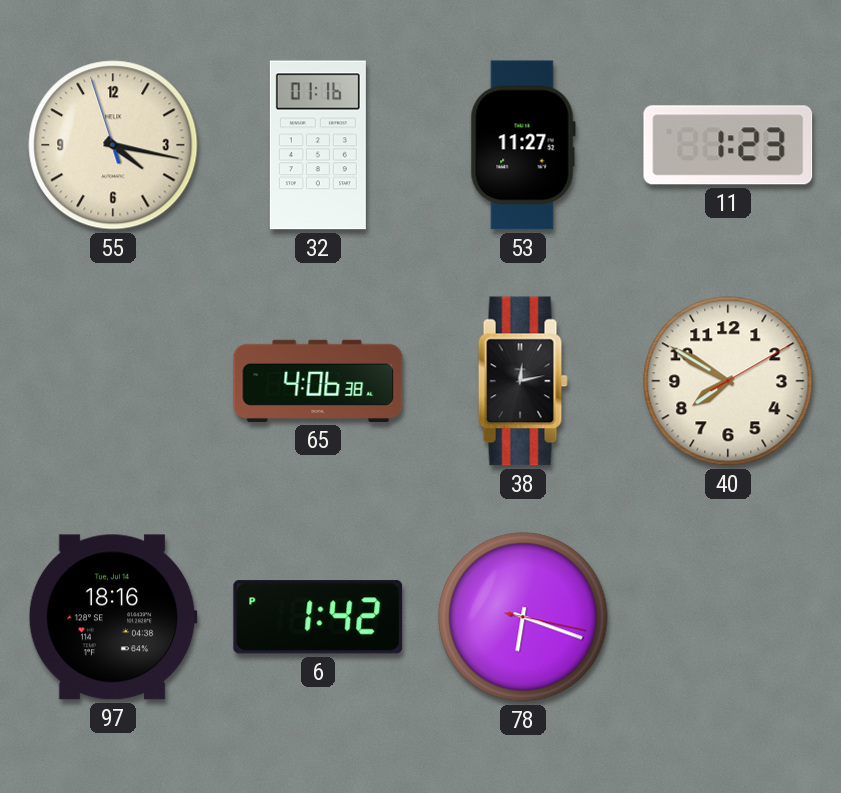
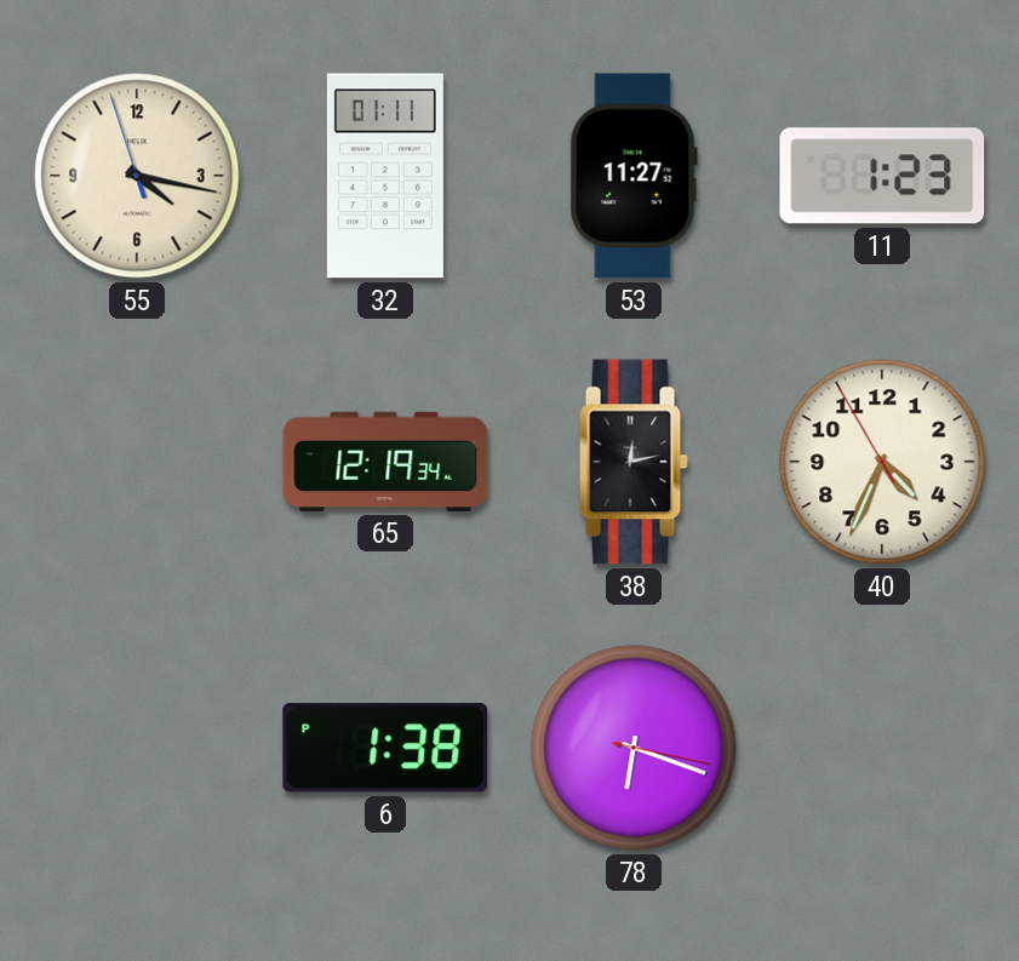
32: 01:16 -> 01:11
65: 4:06 -> 12:19
40: 7:50 -> 4:33
97: 18:16 -> none
6: 1:42 -> 1:38
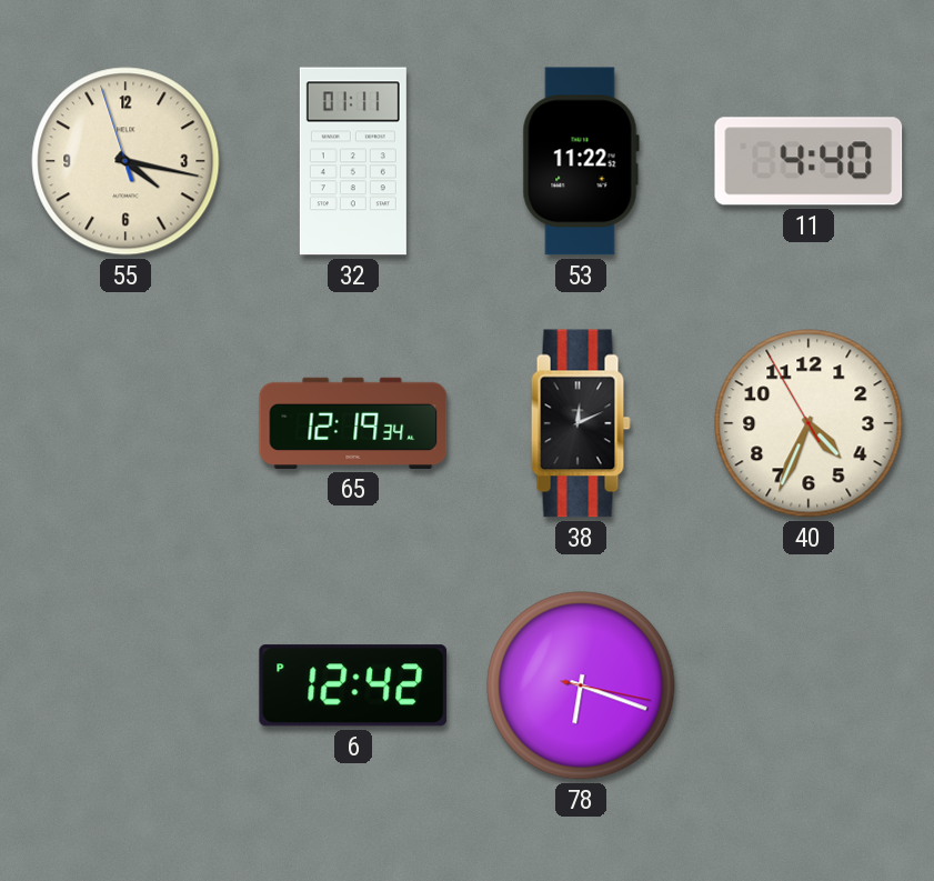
53: 11:27 -> 11:22
11: 1:23 -> 4:40
38: 12:13 -> 12:11
6: 1:38 -> 12:42
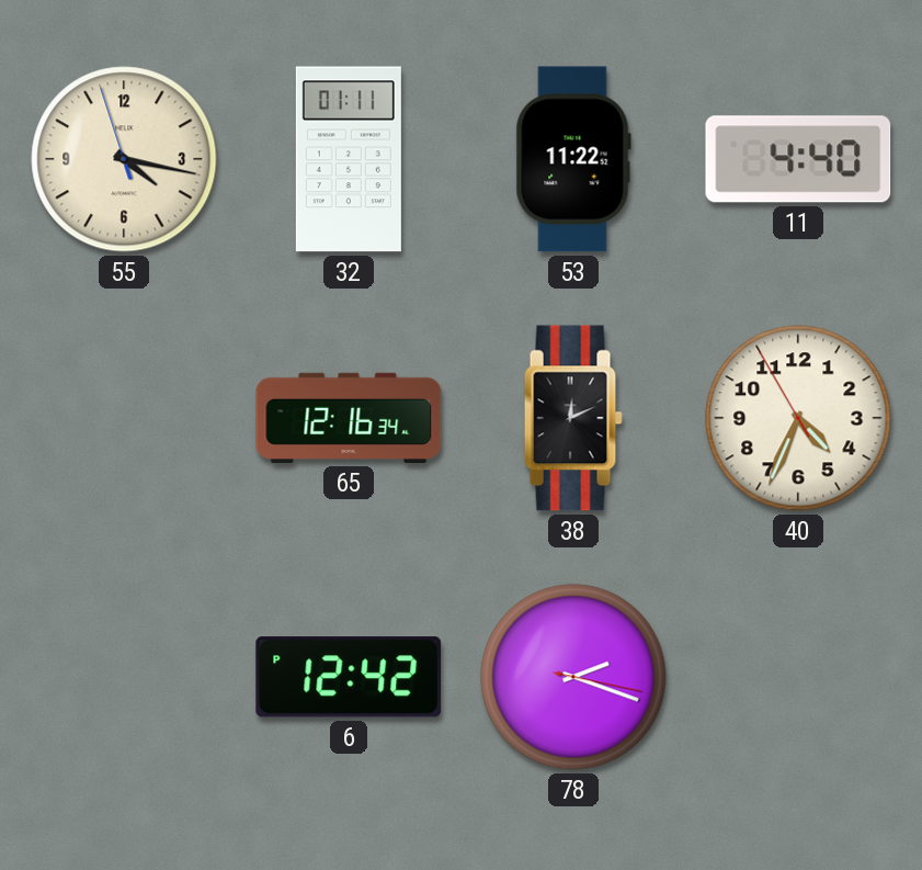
65: 12:19 -> 12:16
78: 6:18 -> 2:18
